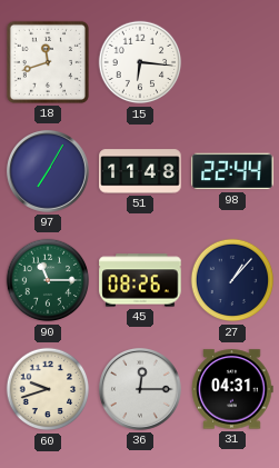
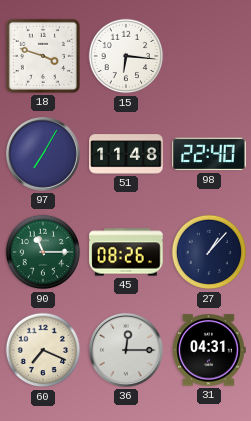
18: 11:42 -> 3:48
98: 22:44 -> 22:40
60: 9:42 -> 7:19
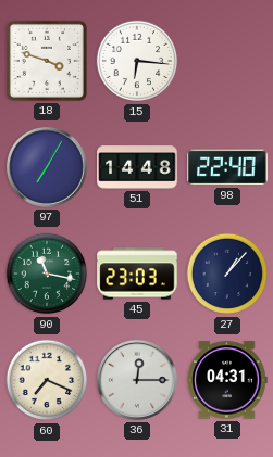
51: 11:48 -> 14:48
90: 11:15 -> 11:17
45: 08:26 -> 23:03
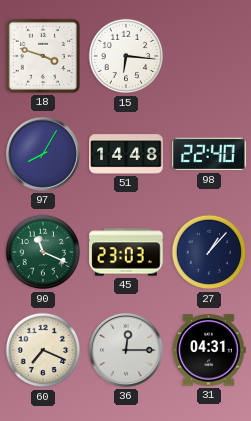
97: 7:05 -> 8:05
90: 11:17 -> 11:19
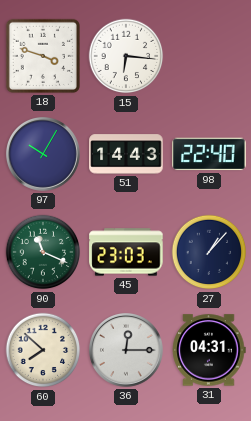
97: 8:05 -> 10:05
51: 14:48 -> 14:43
60: 7:19 -> 7:52
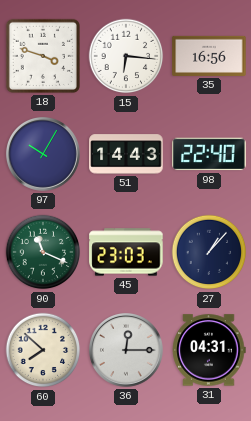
35: none -> 16:56
